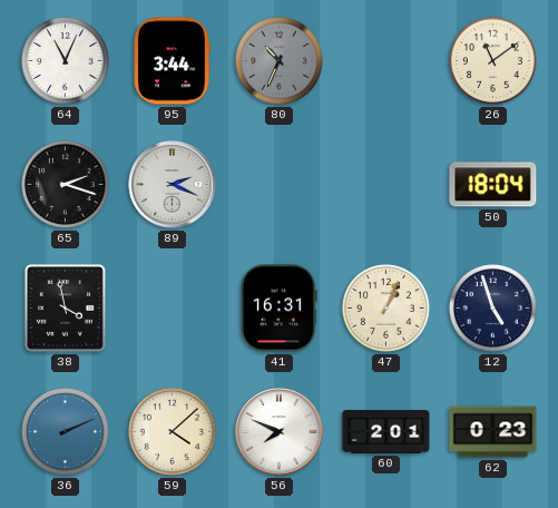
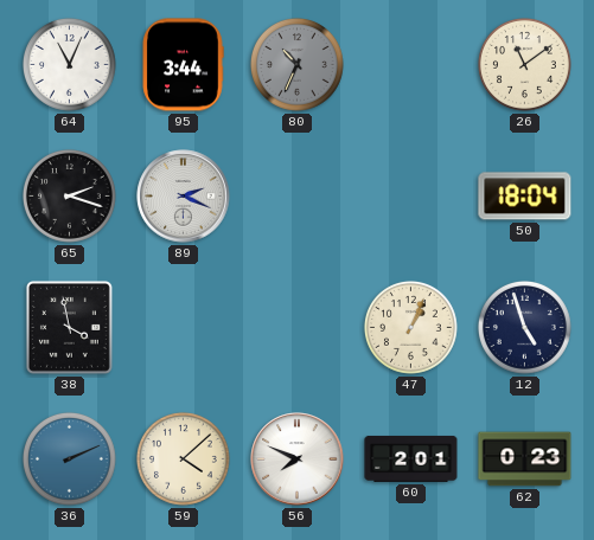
41: 16:31 -> none
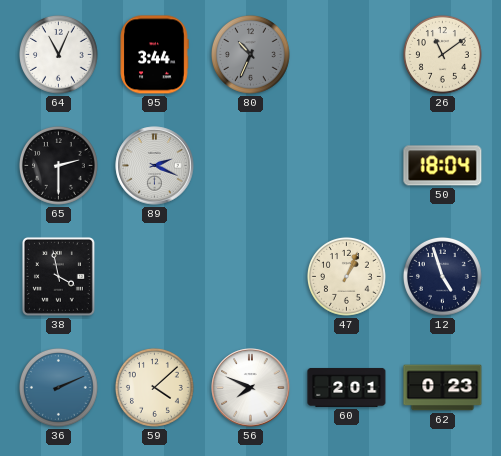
65: 2:18 -> 2:30
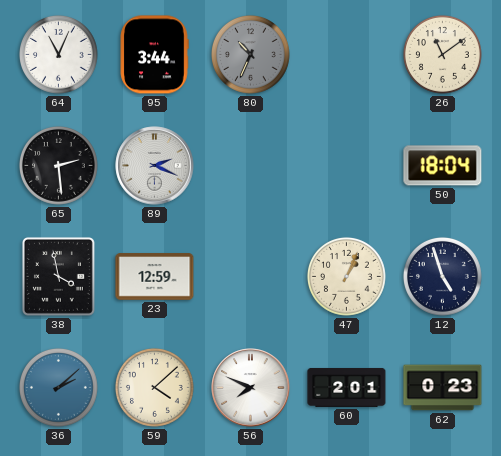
65: 2:30 -> 2:29
23: none -> 12:59
36: 2:11 -> 2:08
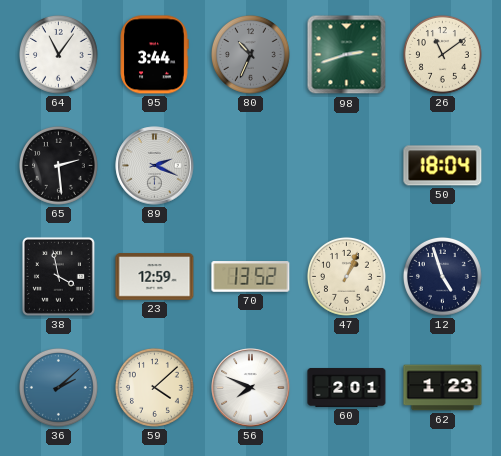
64: 11:04 -> 11:06
98: none -> 2:42
70: none -> 13:52
62: 0:23 -> 1:23
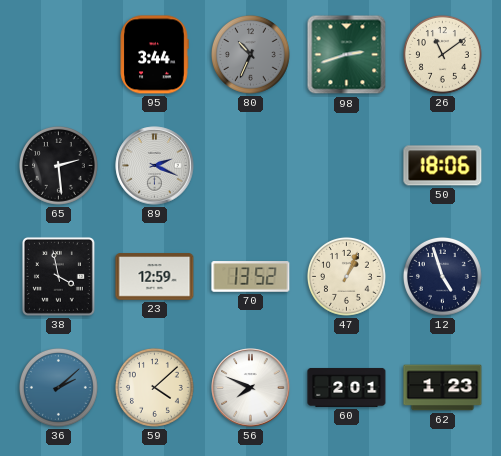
64: 11:06 -> none
50: 18:04 -> 18:06
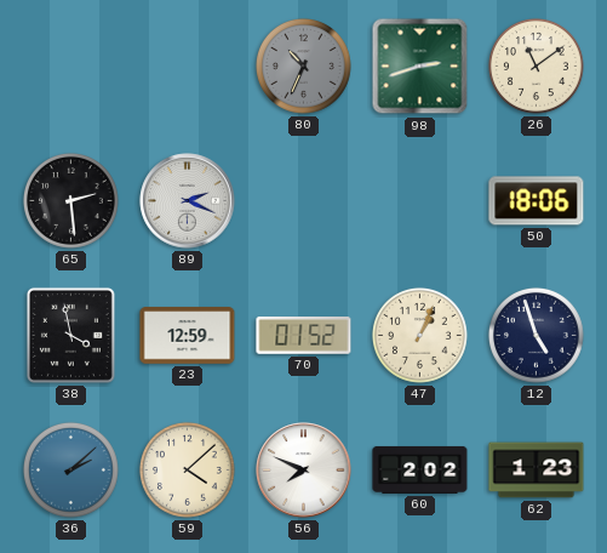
95: 3:44 -> none
70: 13:52 -> 01:52
60: 2:01 -> 2:02
